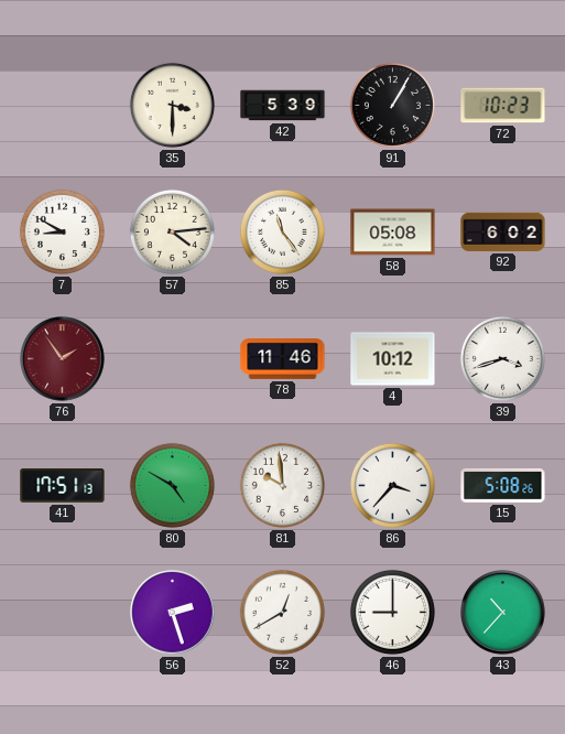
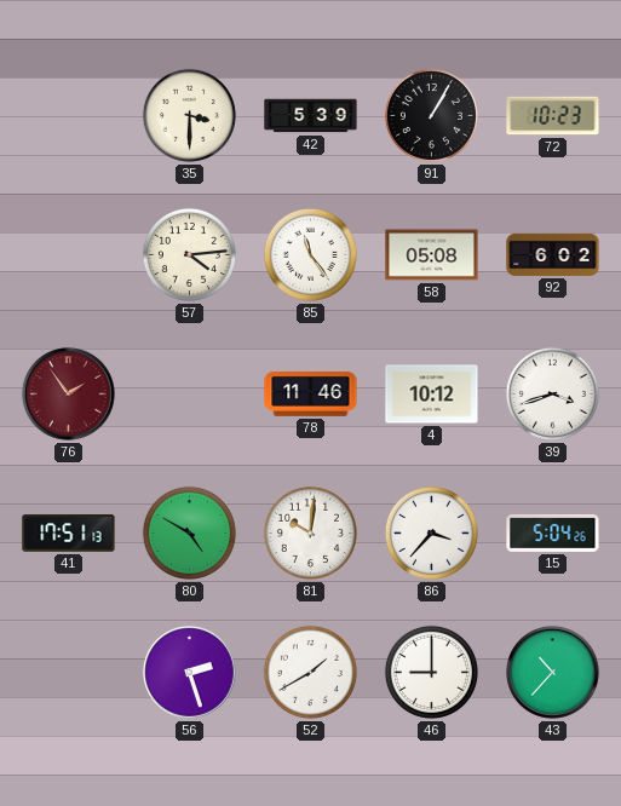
7: 8:50 -> none
81: 9:59 -> 10:01
15: 5:08 -> 5:04
52: 12:40 -> 1:40
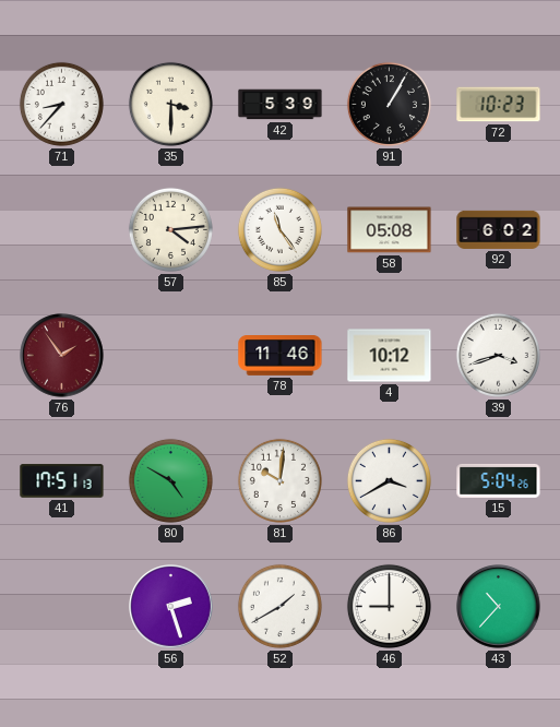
71: none -> 8:37
86: 3:37 -> 3:40
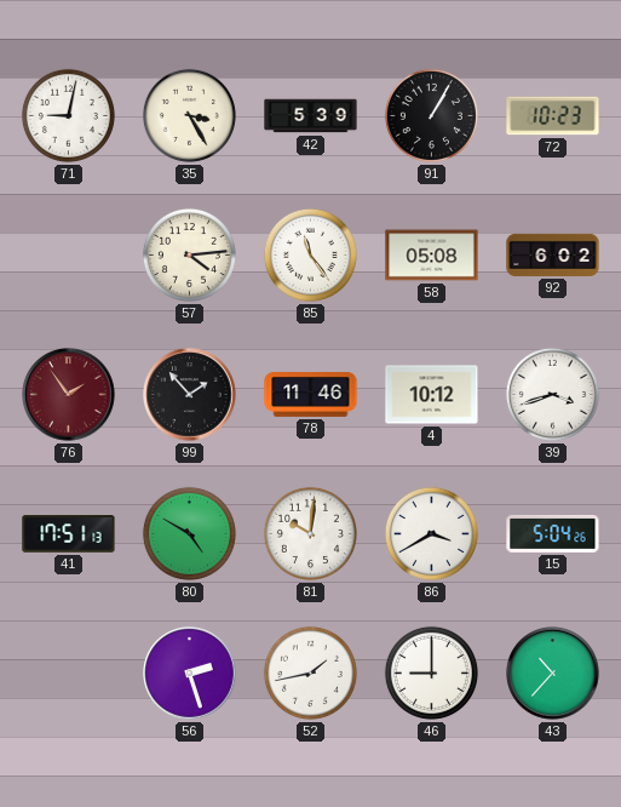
71: 8:37 -> 9:02
35: 3:30 -> 3:25
99: none -> 1:53
52: 1:40 -> 1:43
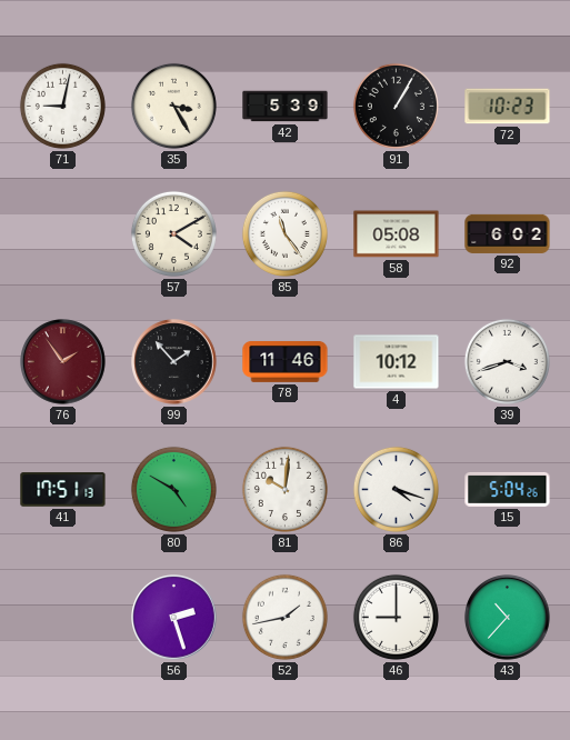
57: 4:14 -> 4:10
86: 3:40 -> 4:18
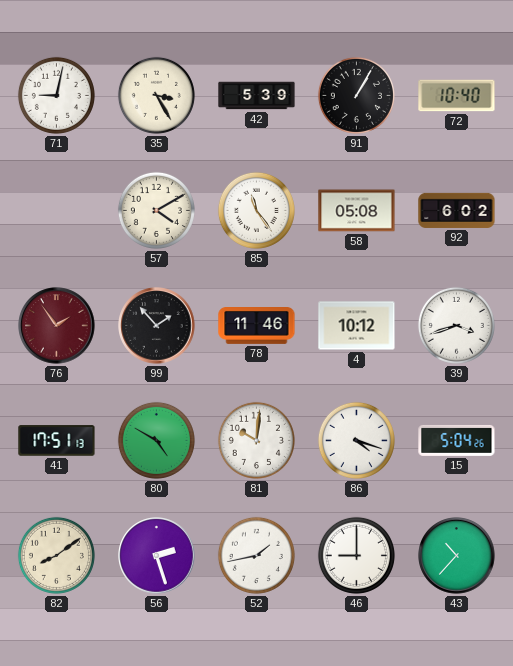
72: 10:23 -> 10:40
82: none -> 8:09
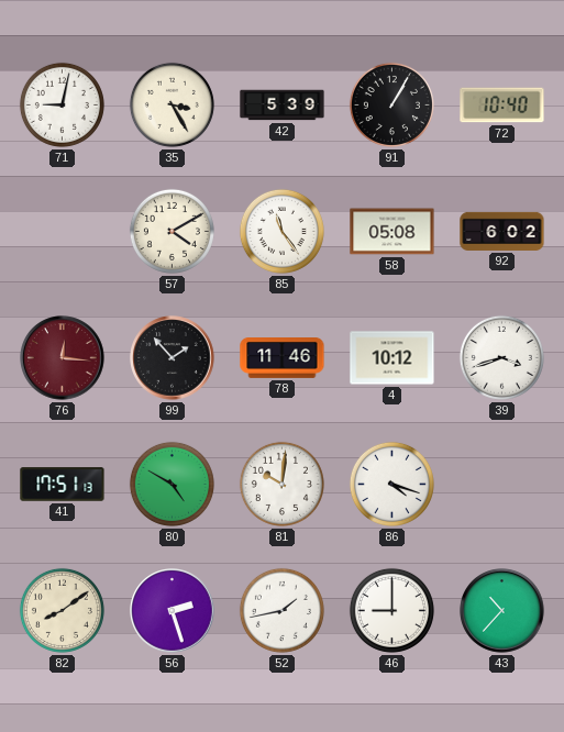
76: 1:54 -> 12:16
15: 5:04 -> none
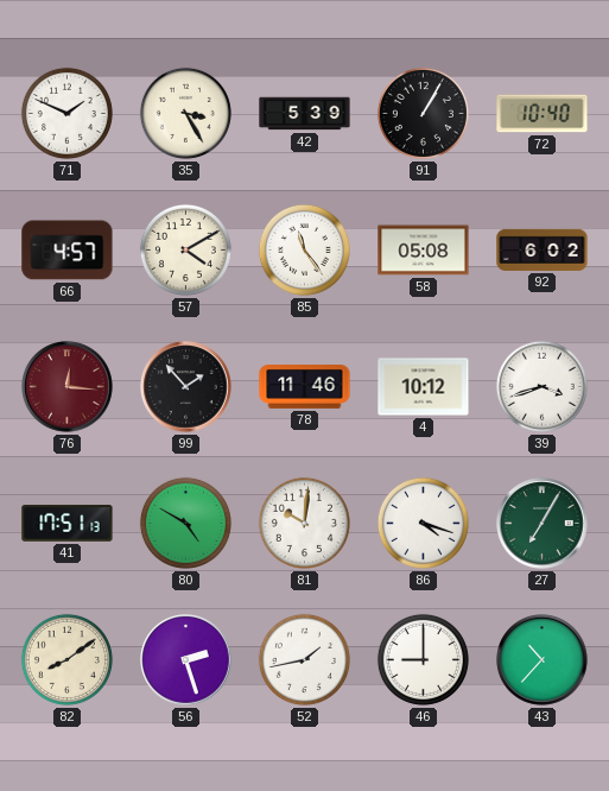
71: 9:02 -> 1:49
66: none -> 4:57
27: none -> 7:05
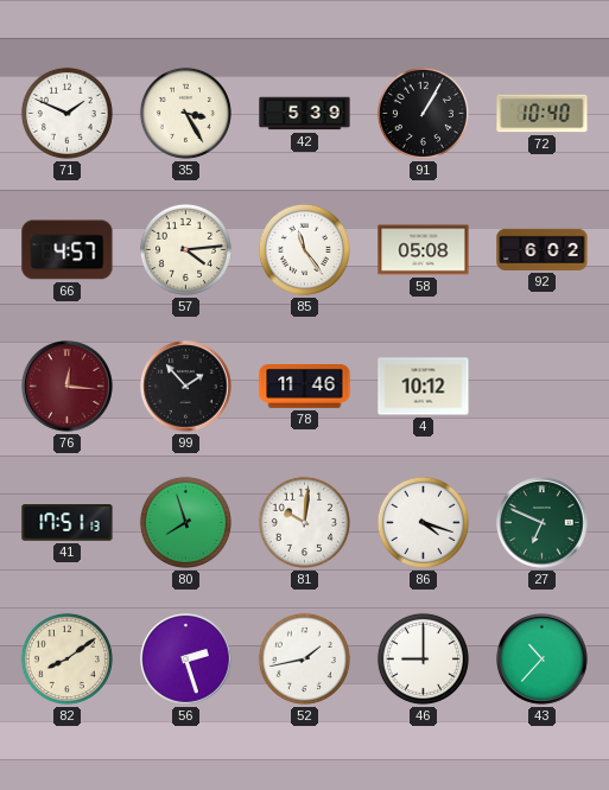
57: 4:10 -> 4:14
39: 3:42 -> none
80: 4:50 -> 7:57
27: 7:05 -> 6:49
